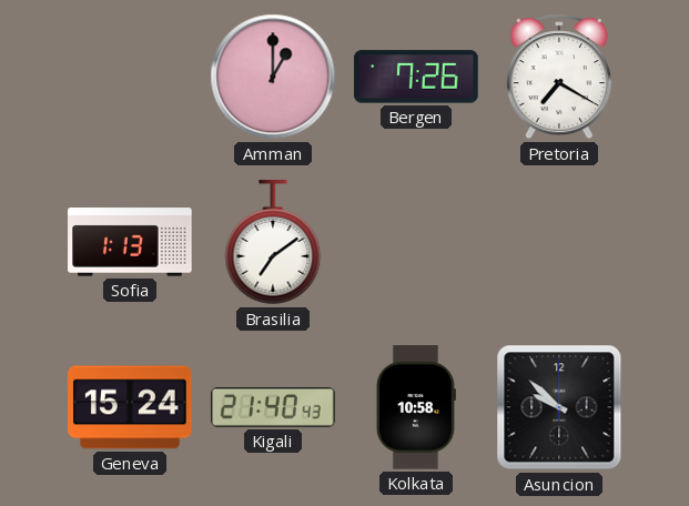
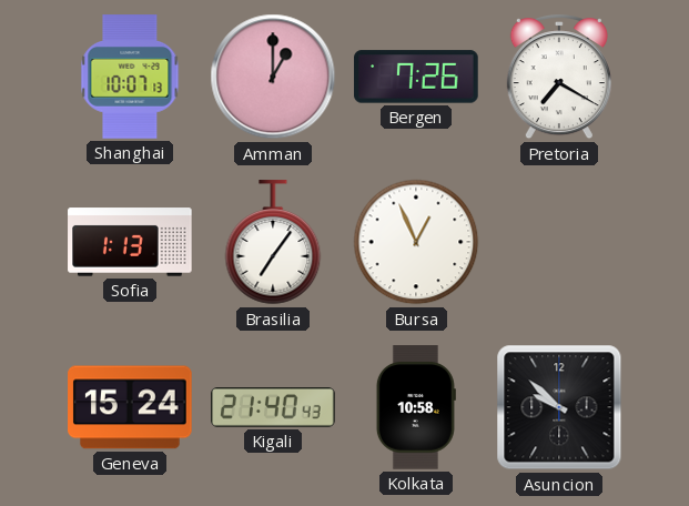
Shanghai: none -> 10:07
Brasilia: 7:09 -> 7:06
Bursa: none -> 12:56
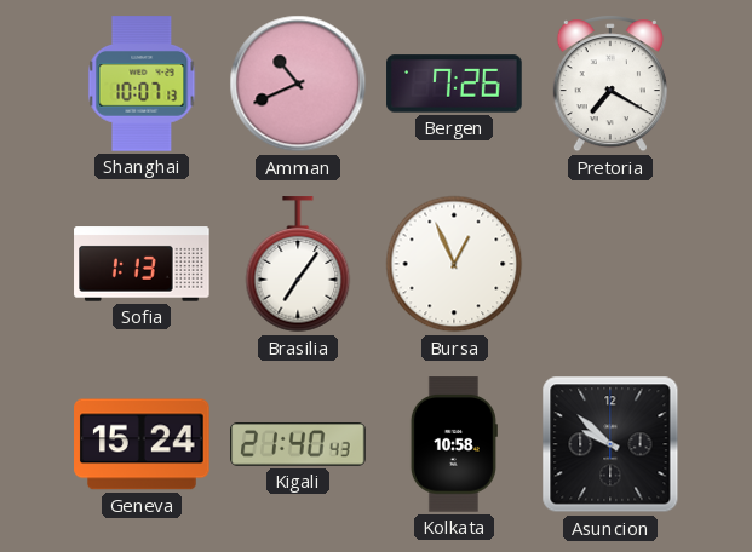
Amman: 1:00 -> 10:41
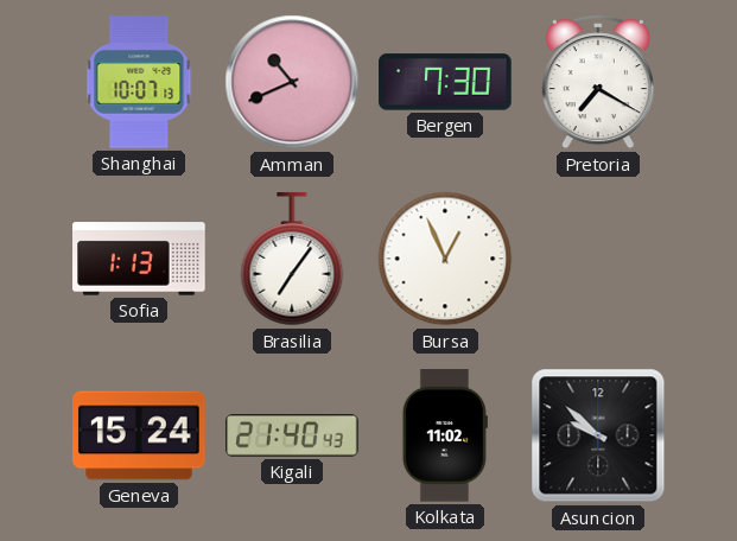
Bergen: 7:26 -> 7:30
Kolkata: 10:58 -> 11:02
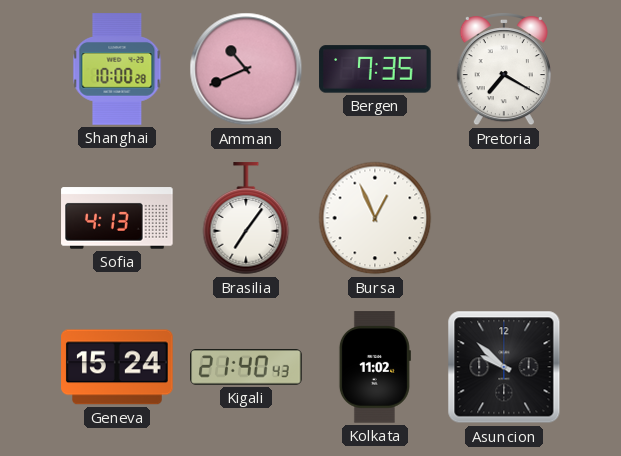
Shanghai: 10:07 -> 10:00
Bergen: 7:30 -> 7:35
Sofia: 1:13 -> 4:13
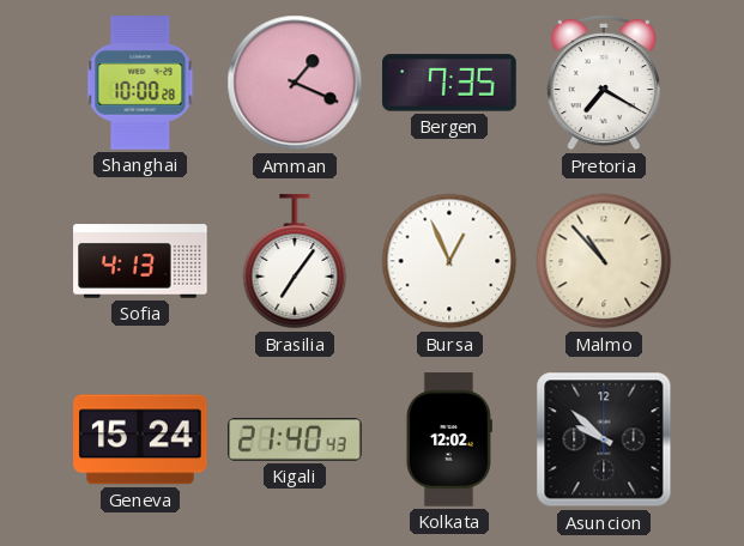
Amman: 10:41 -> 1:19
Malmo: none -> 10:53
Kolkata: 11:02 -> 12:02
